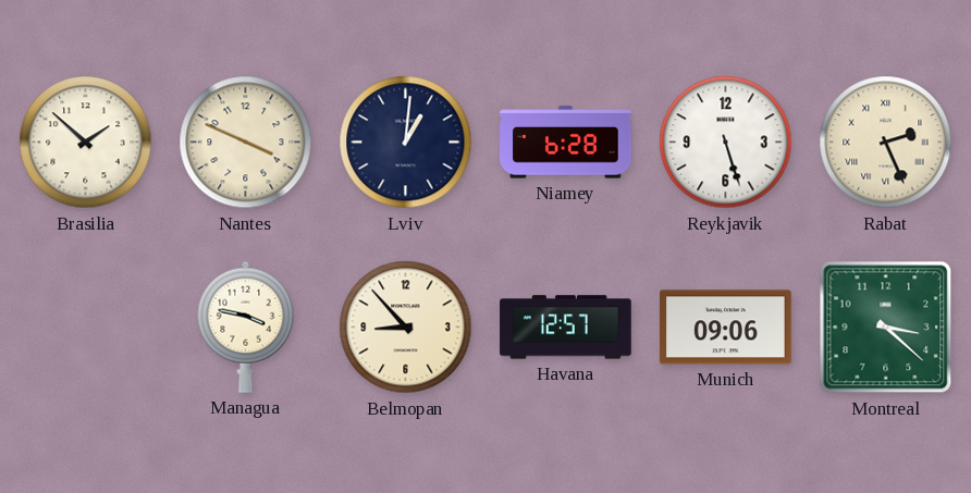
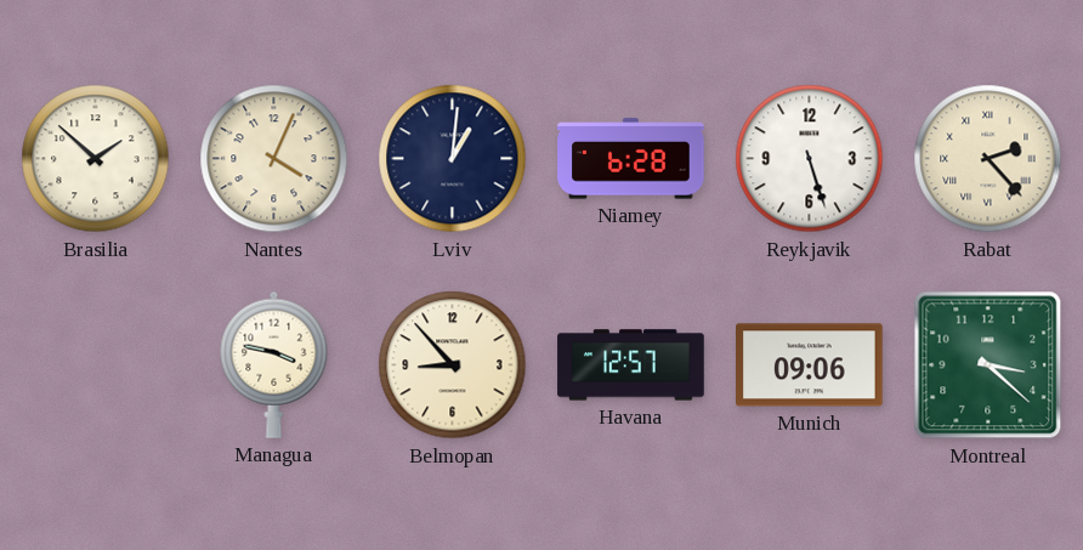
Nantes: 3:49 -> 4:04
Rabat: 2:26 -> 2:23
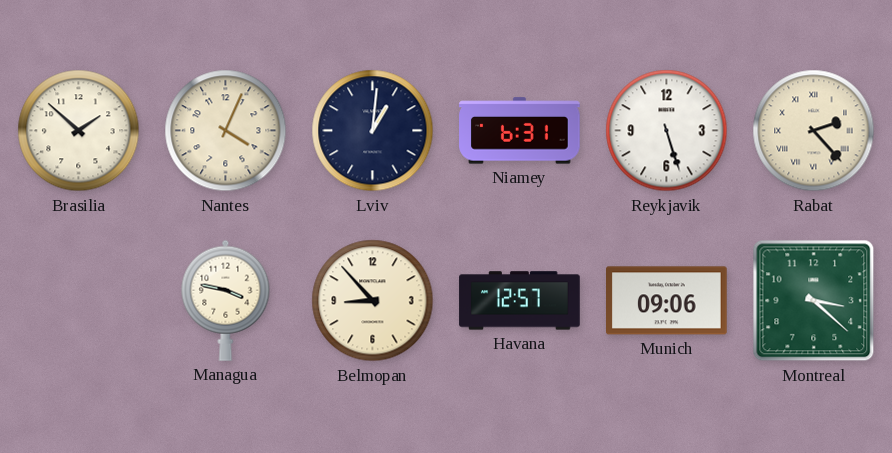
Niamey: 6:28 -> 6:31
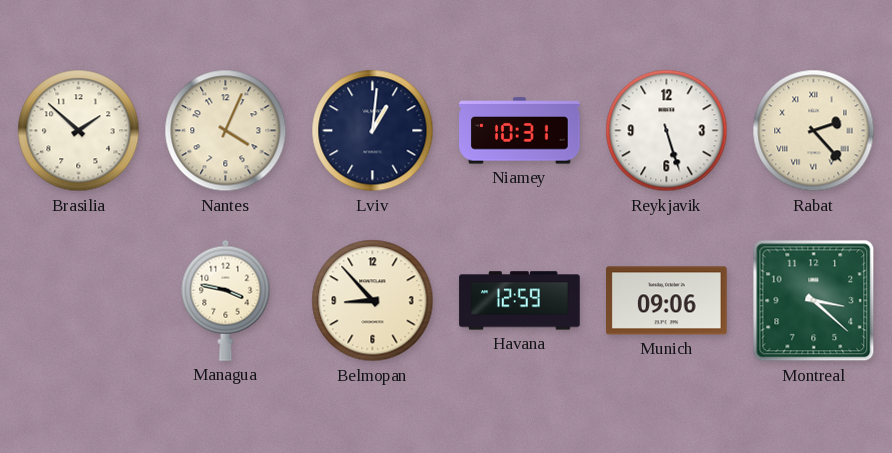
Niamey: 6:31 -> 10:31
Havana: 12:57 -> 12:59
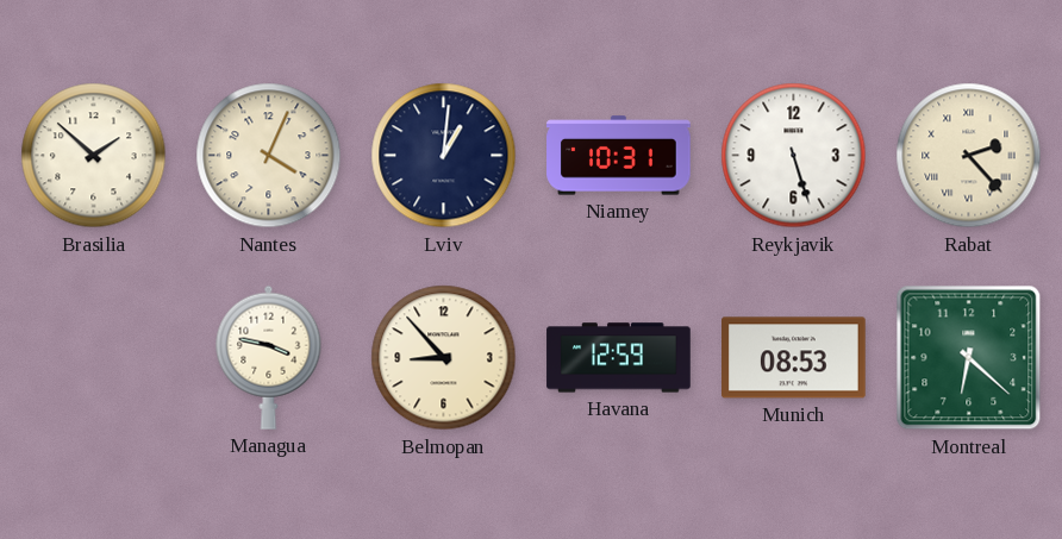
Munich: 09:06 -> 08:53
Montreal: 3:22 -> 6:22
